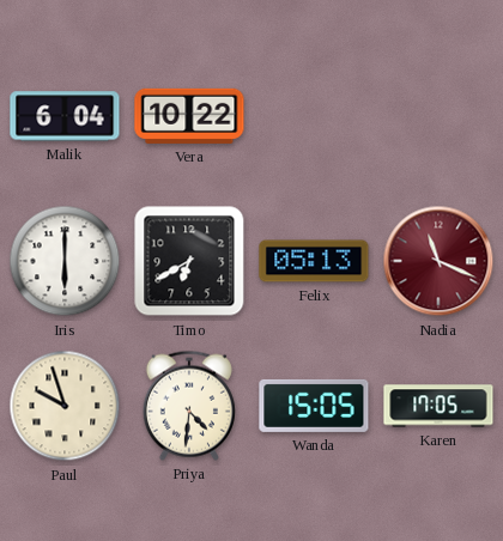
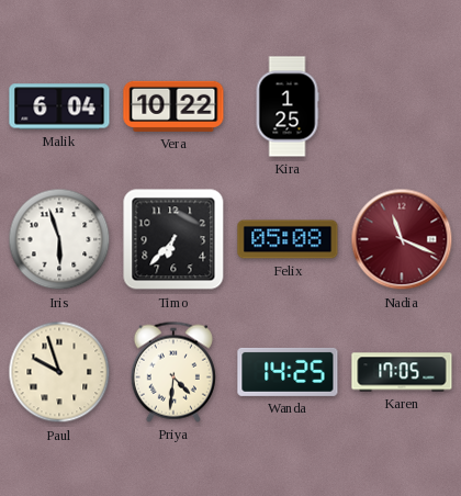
Kira: none -> 1:25
Iris: 6:00 -> 5:57
Timo: 6:40 -> 6:37
Felix: 05:13 -> 05:08
Wanda: 15:05 -> 14:25
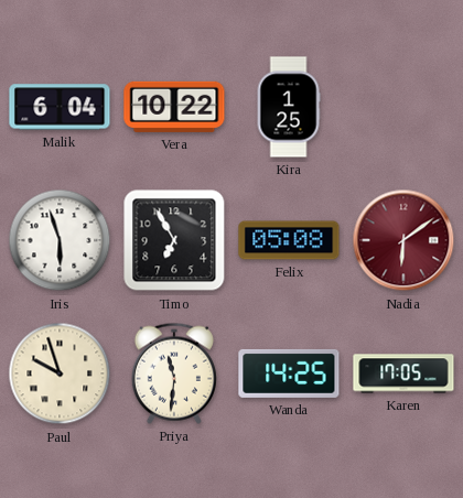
Timo: 6:37 -> 6:55
Nadia: 11:19 -> 6:09
Priya: 4:31 -> 11:31
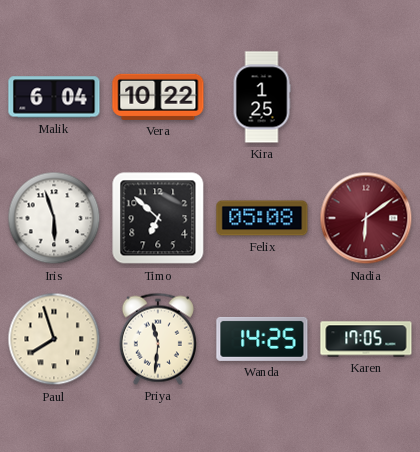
Timo: 6:55 -> 6:52
Paul: 9:57 -> 7:57
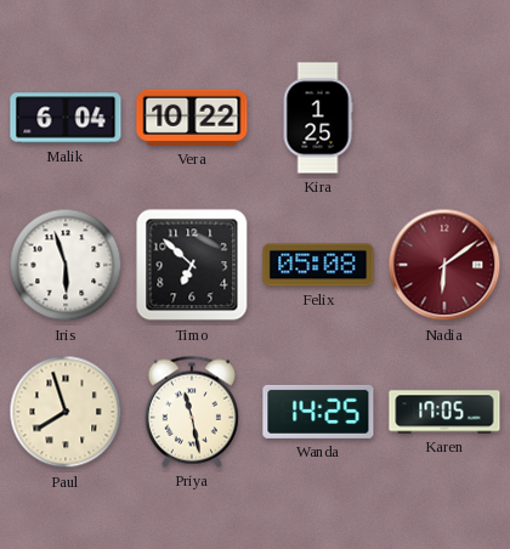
Priya: 11:31 -> 11:28
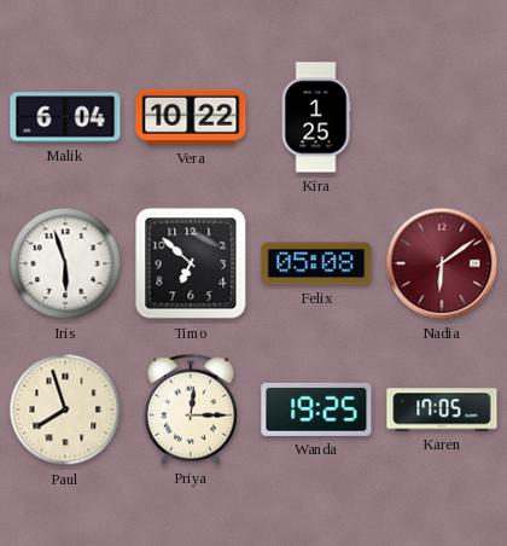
Priya: 11:28 -> 12:15
Wanda: 14:25 -> 19:25
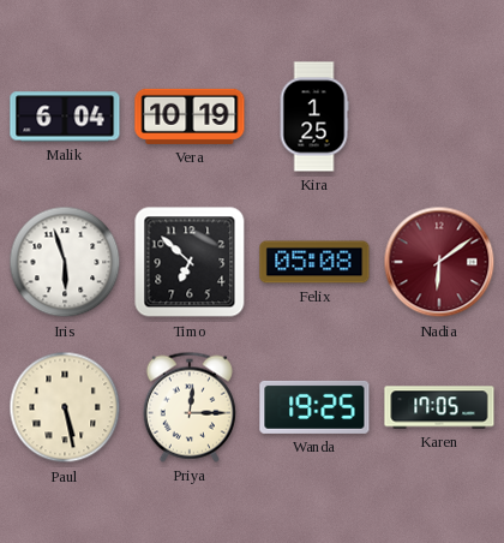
Vera: 10:22 -> 10:19
Paul: 7:57 -> 5:28
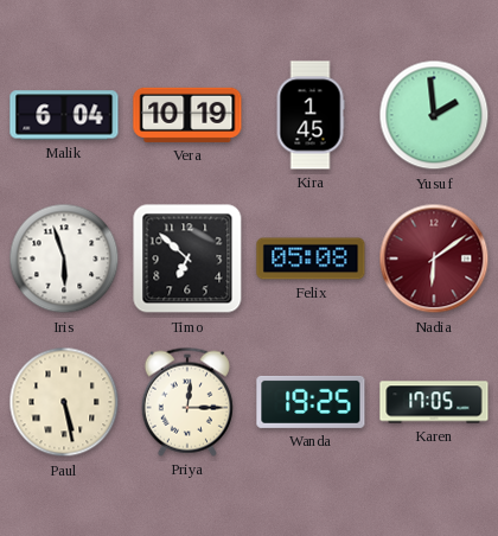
Kira: 1:25 -> 1:45
Yusuf: none -> 1:59
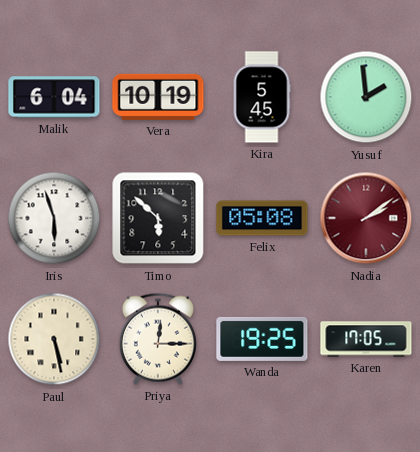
Kira: 1:45 -> 5:45
Timo: 6:52 -> 5:52
Nadia: 6:09 -> 2:09
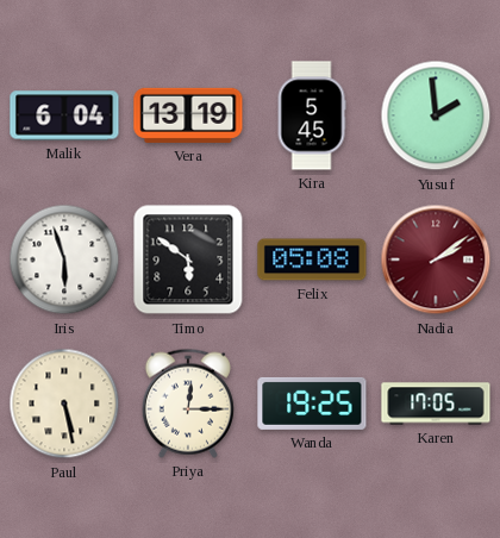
Vera: 10:19 -> 13:19
Timo: 5:52 -> 5:51
